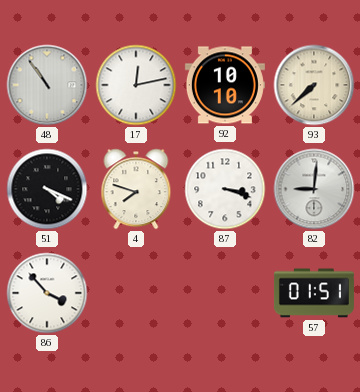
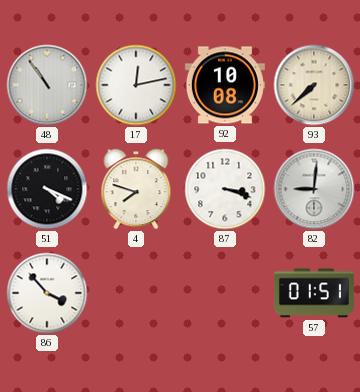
92: 10:10 -> 10:08
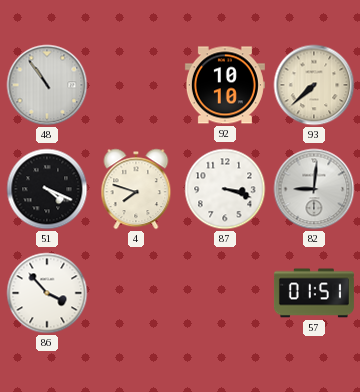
17: 12:13 -> none
92: 10:08 -> 10:10
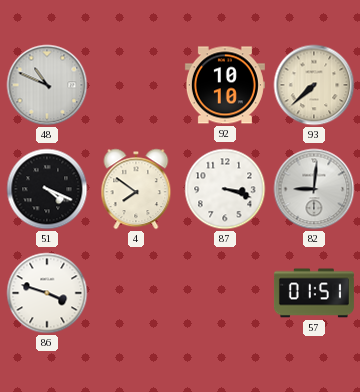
48: 10:54 -> 10:49
4: 7:48 -> 7:51
86: 3:53 -> 3:48
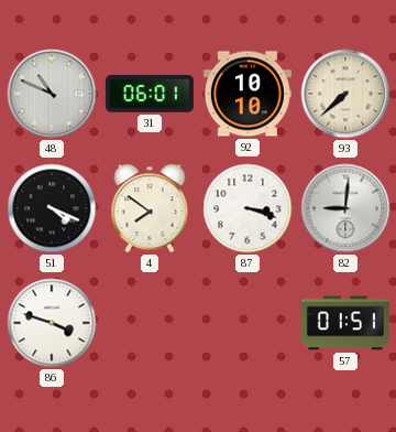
31: none -> 06:01
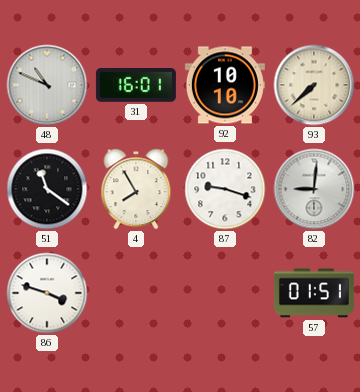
31: 06:01 -> 16:01
51: 4:19 -> 11:21
4: 7:51 -> 7:55
87: 3:18 -> 9:18
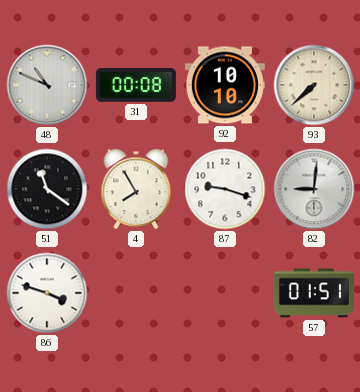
31: 16:01 -> 00:08
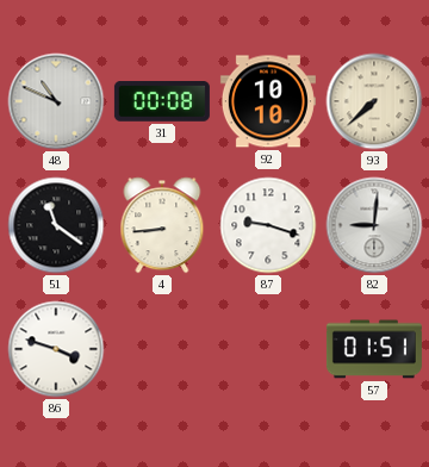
4: 7:55 -> 8:44
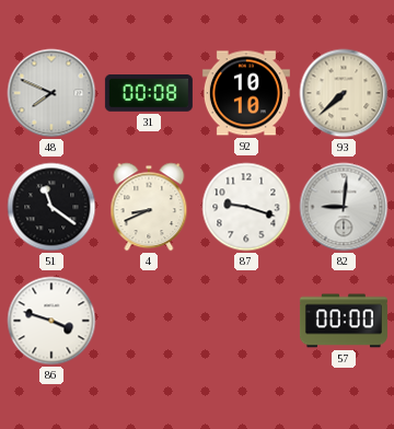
48: 10:49 -> 7:49
4: 8:44 -> 8:41
57: 01:51 -> 00:00
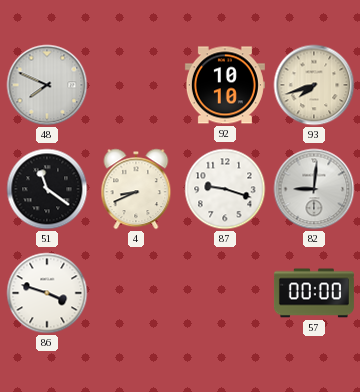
31: 00:08 -> none
93: 7:38 -> 7:42
